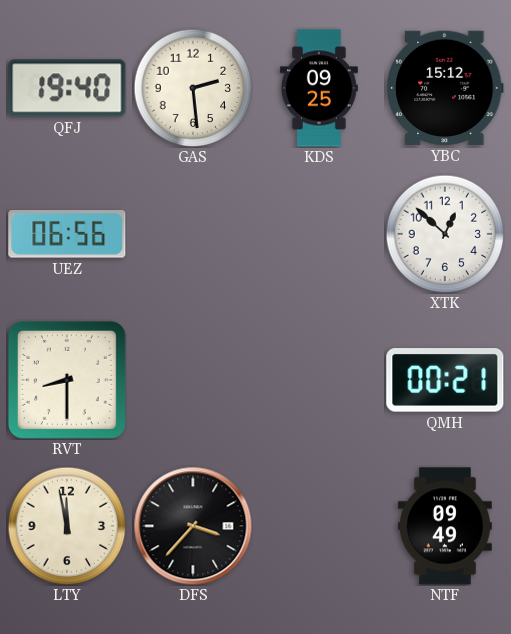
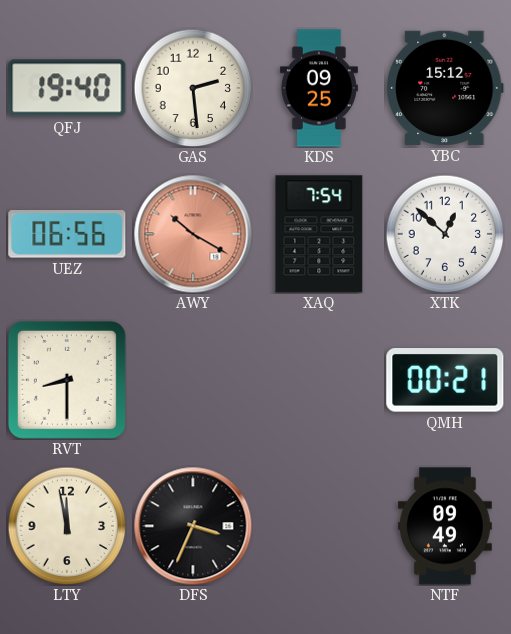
AWY: none -> 10:20
XAQ: none -> 7:54
DFS: 3:37 -> 3:34
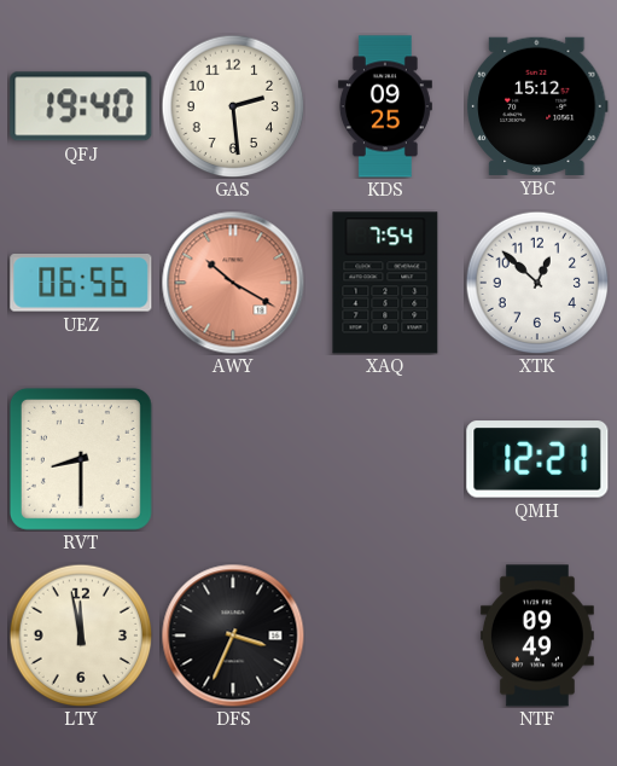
QMH: 00:21 -> 12:21
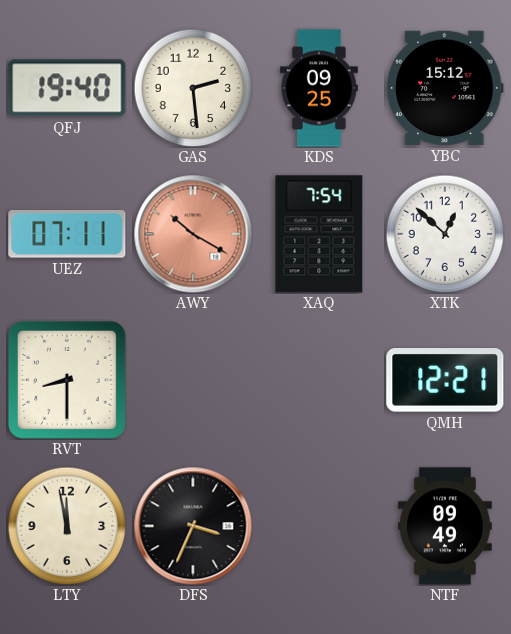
UEZ: 06:56 -> 07:11
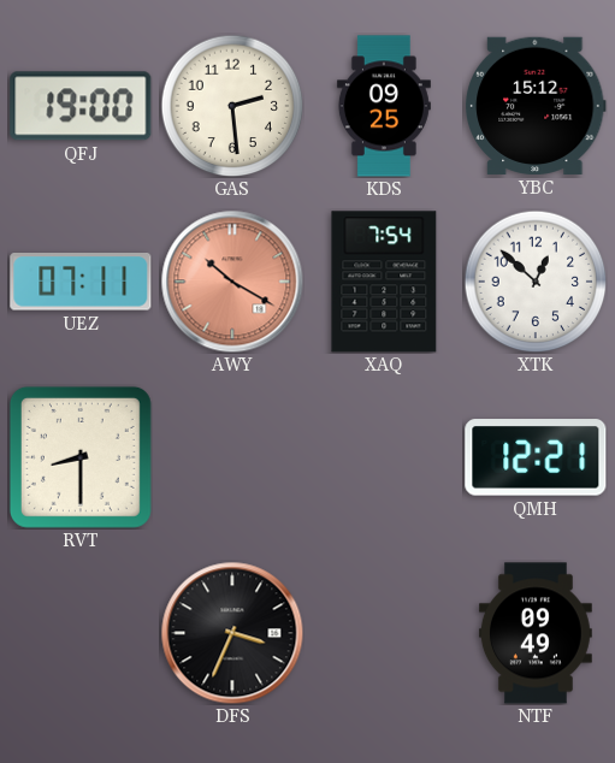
QFJ: 19:40 -> 19:00
LTY: 11:58 -> none
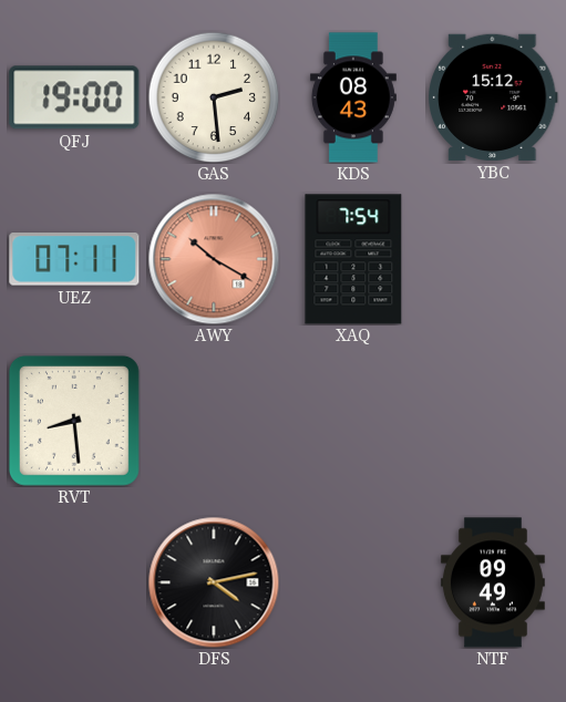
KDS: 09:25 -> 08:43
XTK: 12:52 -> none
RVT: 8:30 -> 8:29
QMH: 12:21 -> none
DFS: 3:34 -> 4:13
